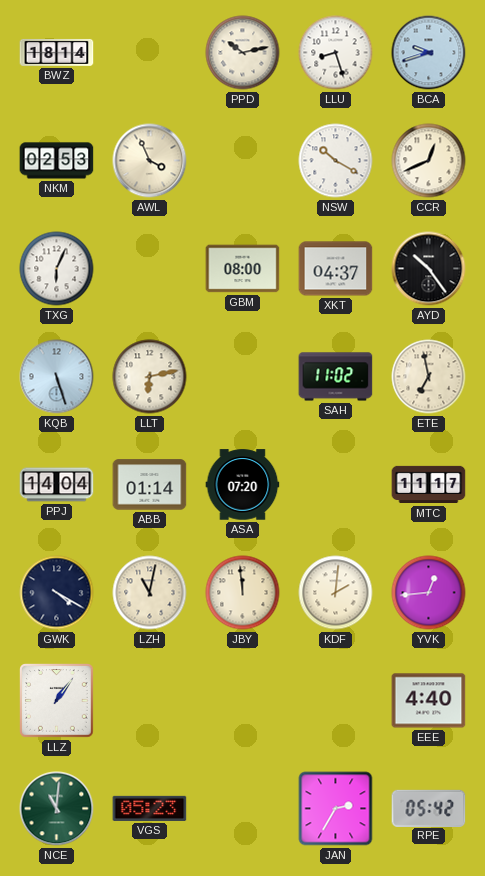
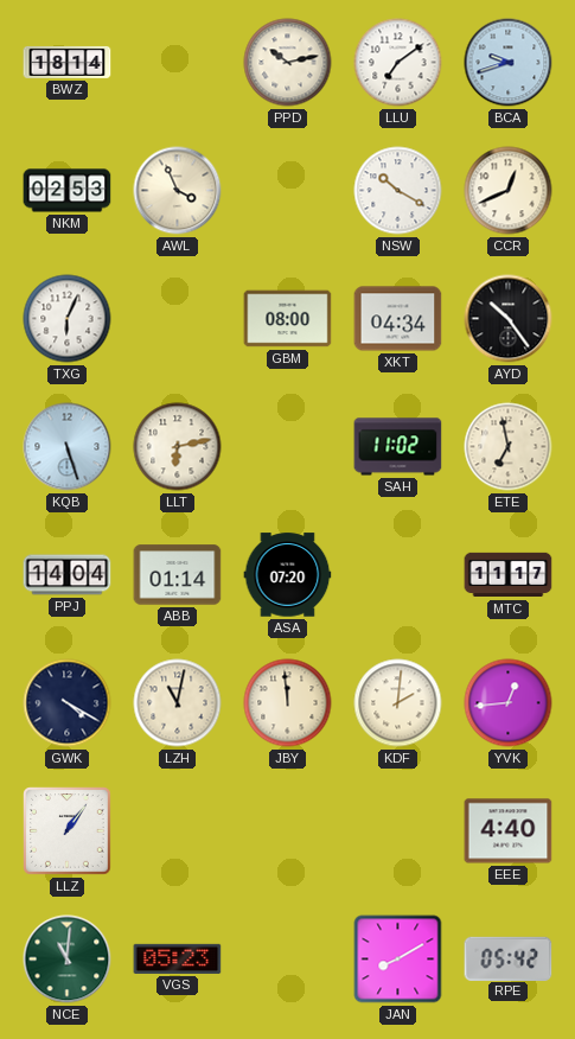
LLU: 8:27 -> 7:09
XKT: 04:37 -> 04:34
JAN: 2:35 -> 8:10
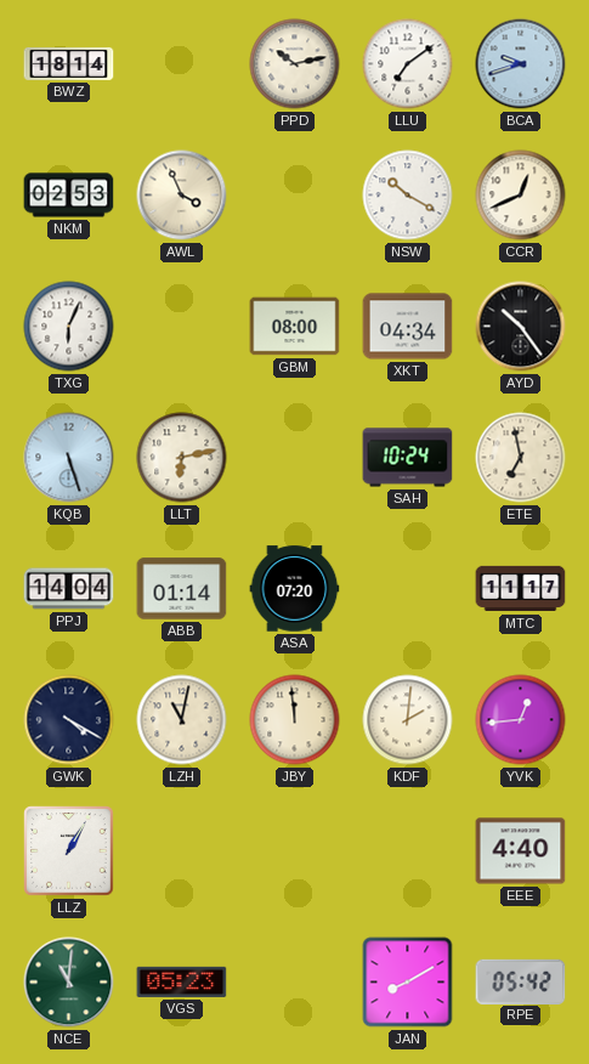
SAH: 11:02 -> 10:24
LLZ: 1:06 -> 1:05
